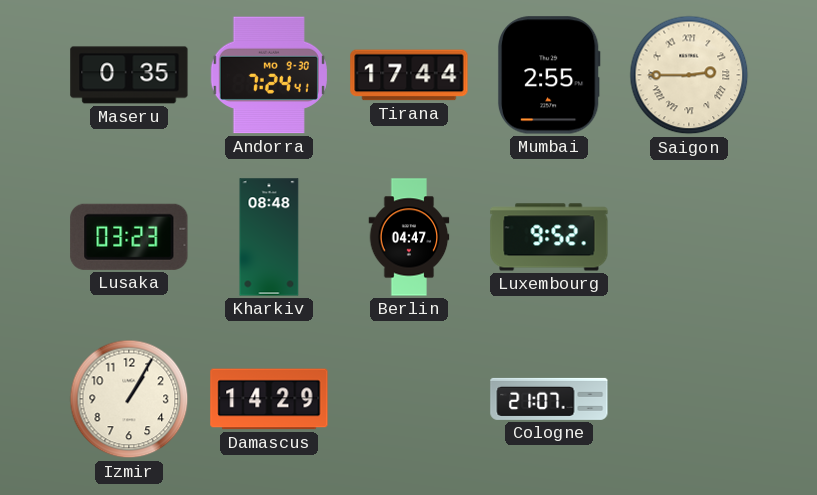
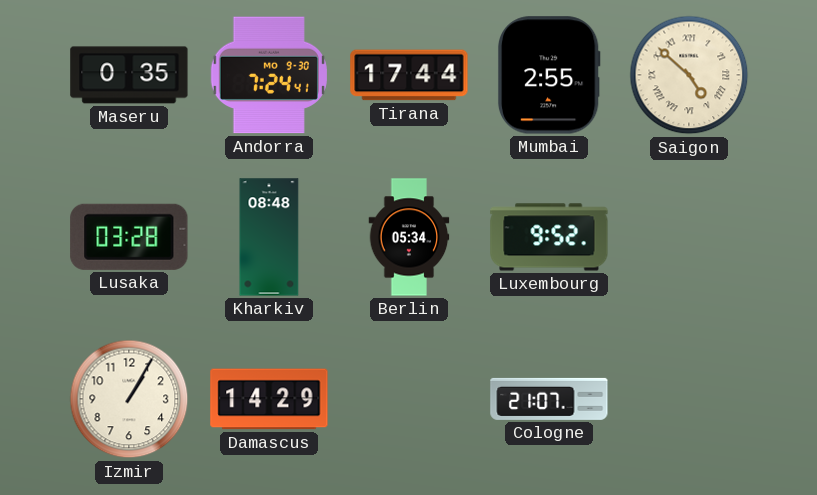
Saigon: 2:45 -> 4:52
Lusaka: 03:23 -> 03:28
Berlin: 04:47 -> 05:34
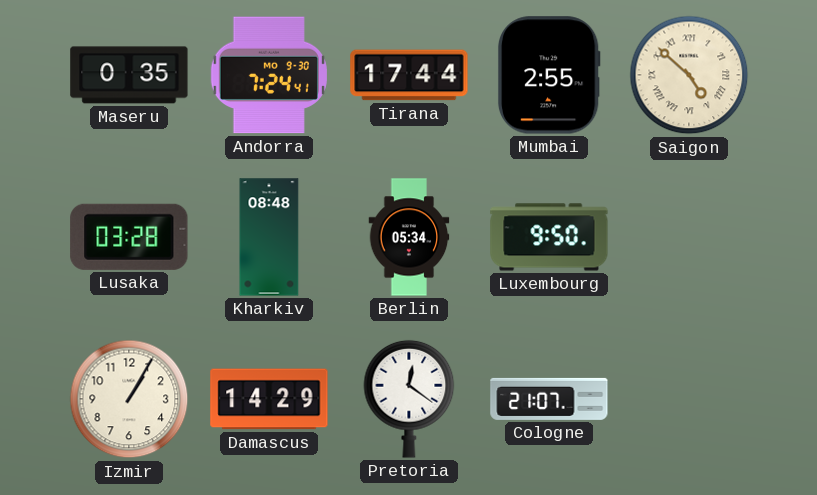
Luxembourg: 9:52 -> 9:50
Pretoria: none -> 12:21
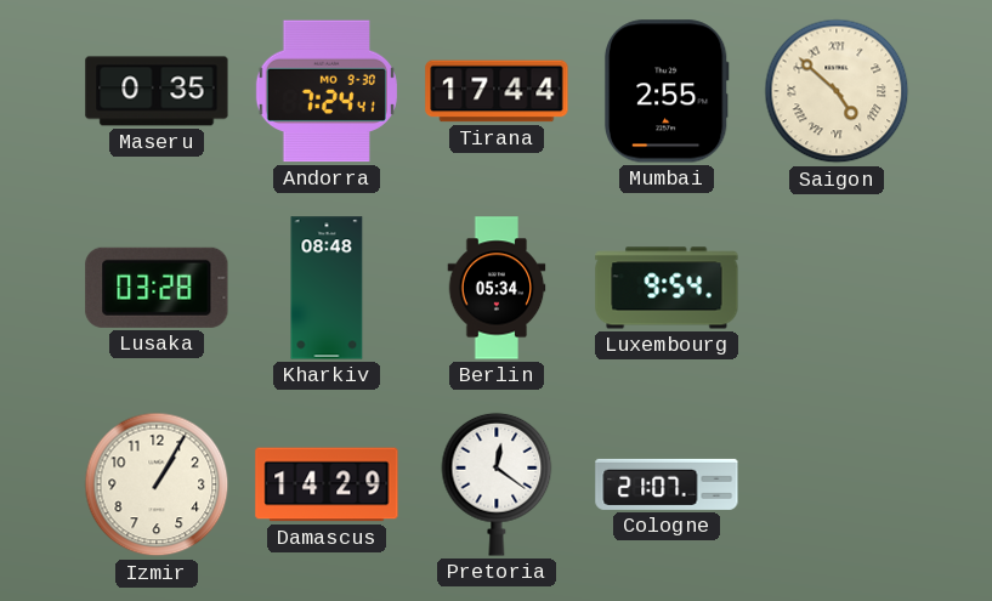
Luxembourg: 9:50 -> 9:54
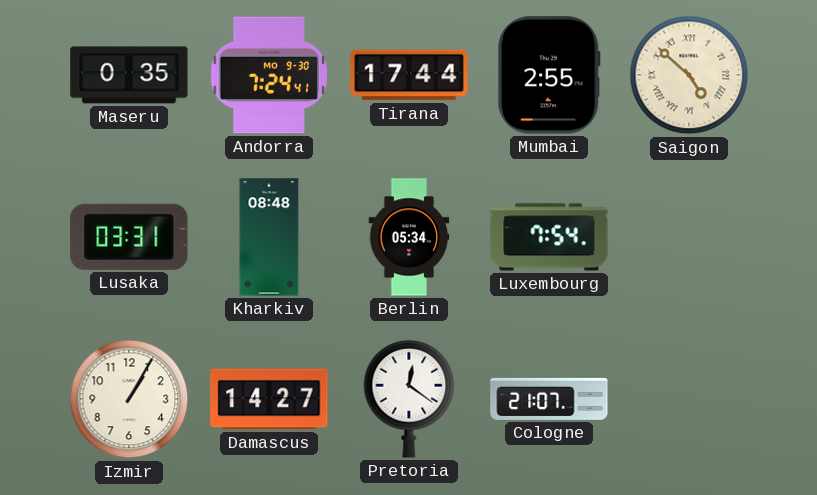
Lusaka: 03:28 -> 03:31
Luxembourg: 9:54 -> 7:54
Damascus: 14:29 -> 14:27
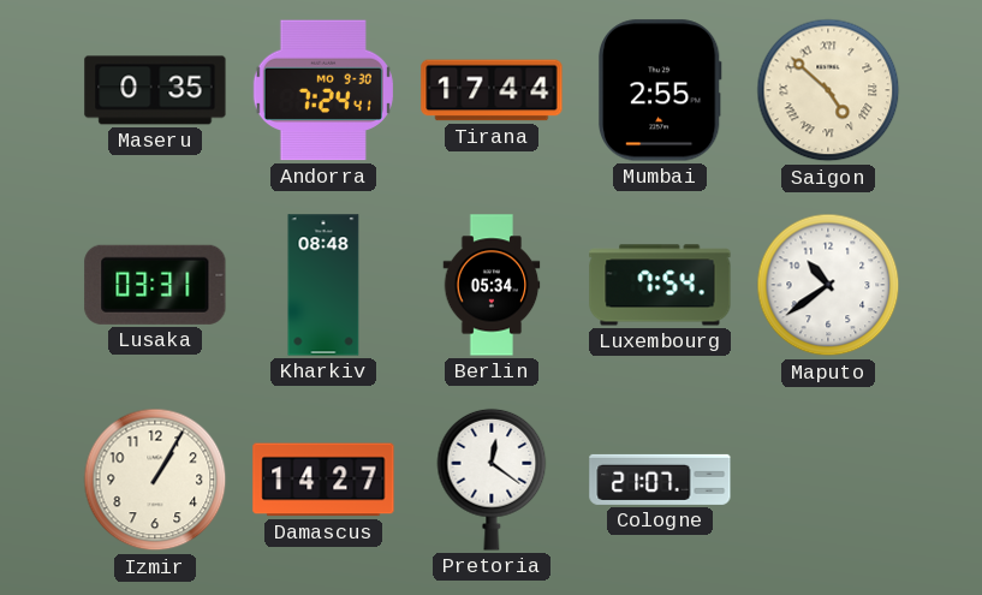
Maputo: none -> 10:39
